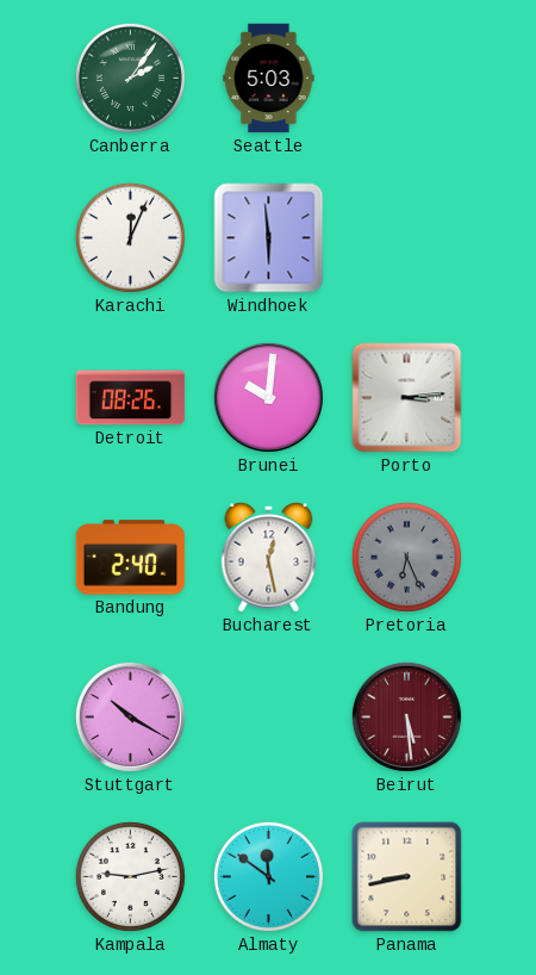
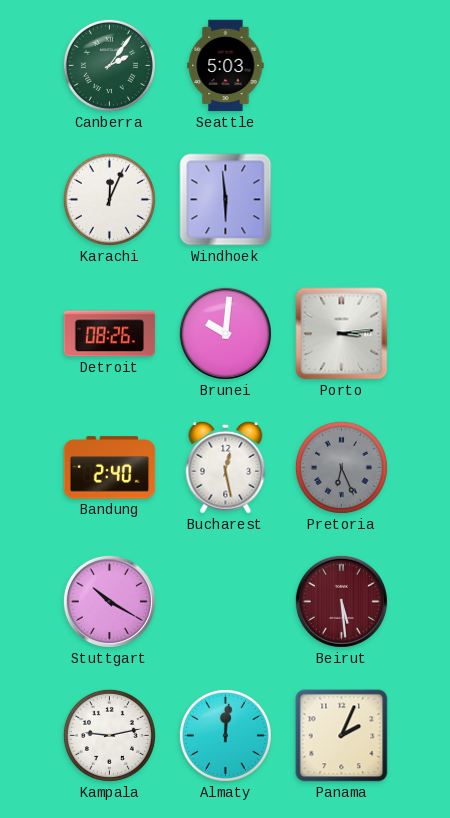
Almaty: 11:51 -> 12:01
Panama: 8:43 -> 2:04
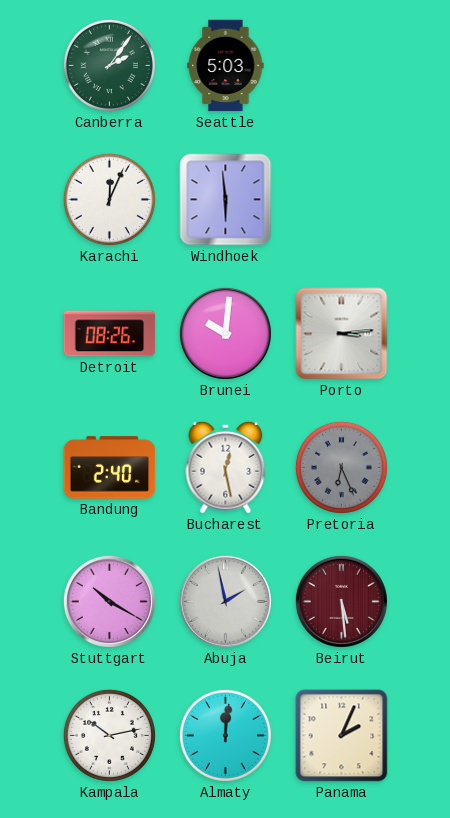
Abuja: none -> 1:58
Kampala: 9:13 -> 10:13
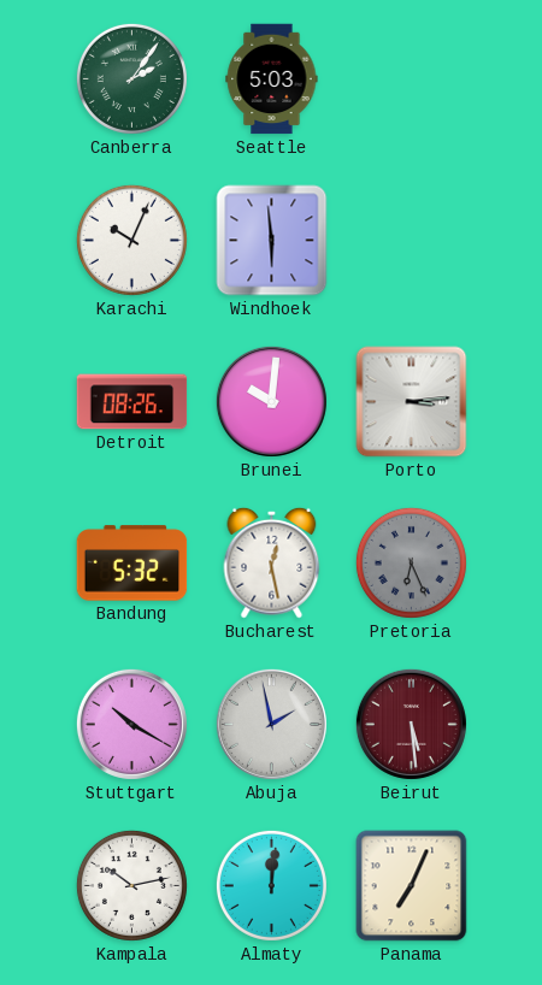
Karachi: 12:04 -> 10:04
Bandung: 2:40 -> 5:32
Panama: 2:04 -> 7:04
